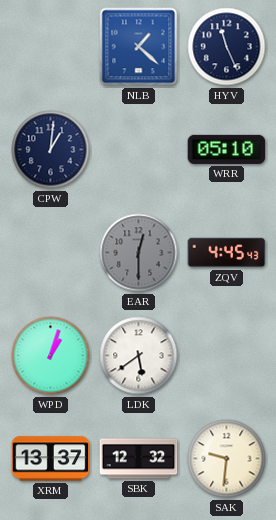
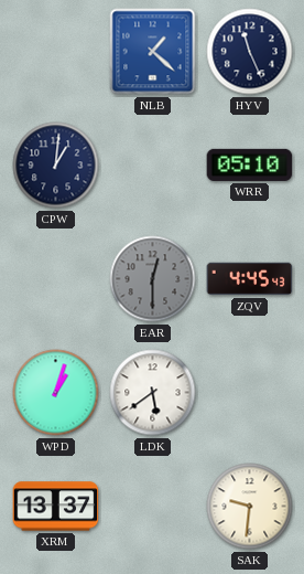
SBK: 12:32 -> none
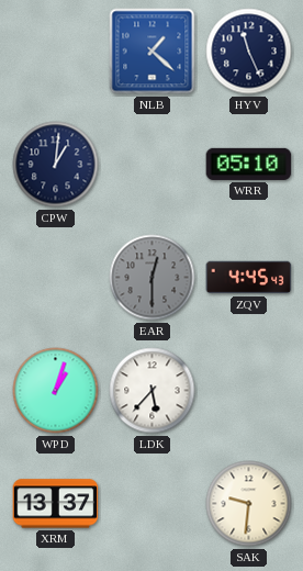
LDK: 5:39 -> 5:37
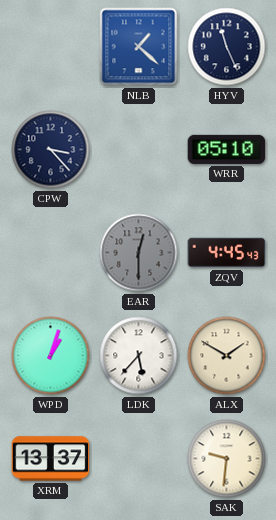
CPW: 1:01 -> 3:23
ALX: none -> 1:50
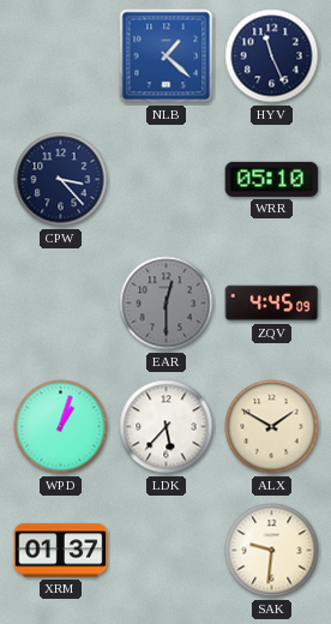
ZQV: 4:45:43 -> 4:45:09
XRM: 13:37 -> 01:37
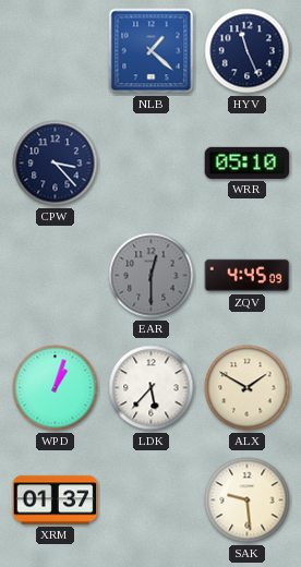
SAK: 9:31 -> 9:29
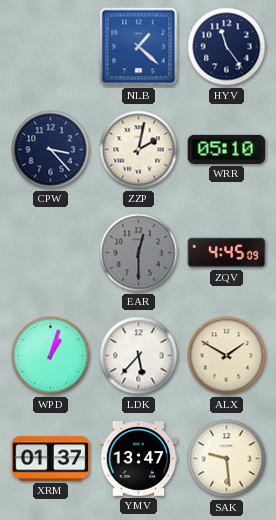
HYV: 11:26 -> 11:24
ZZP: none -> 2:02
YMV: none -> 13:47
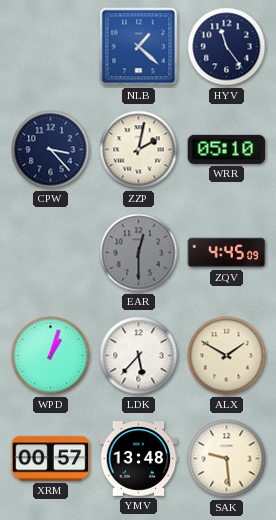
XRM: 01:37 -> 00:57
YMV: 13:47 -> 13:48
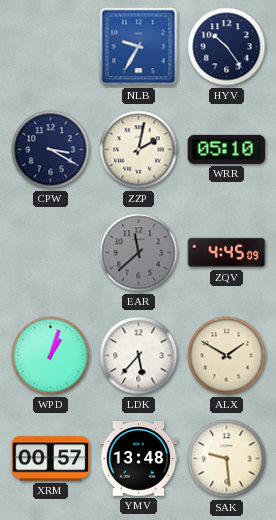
NLB: 1:22 -> 9:35
HYV: 11:24 -> 10:24
CPW: 3:23 -> 3:20
EAR: 12:30 -> 11:38
